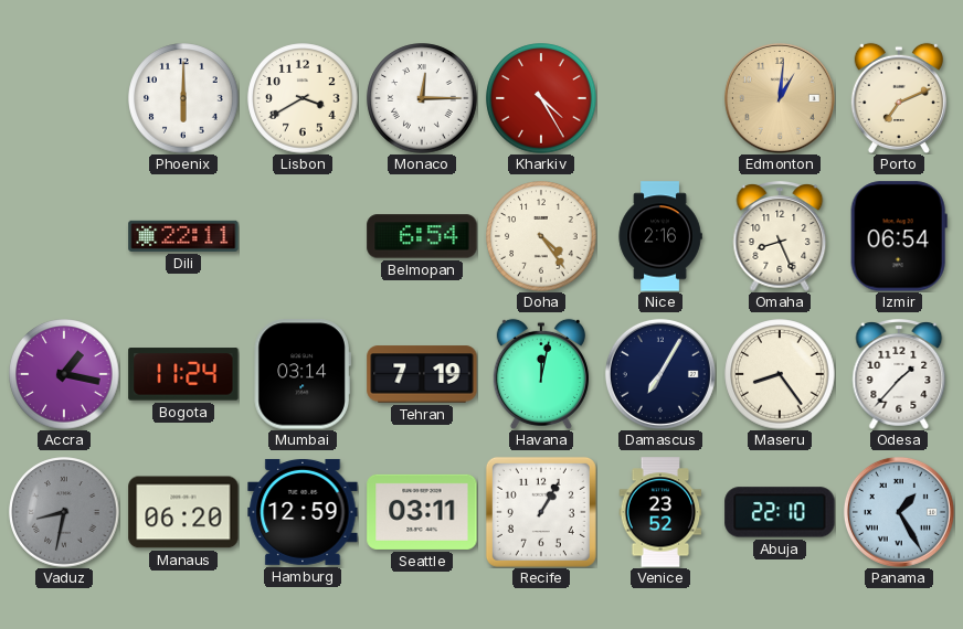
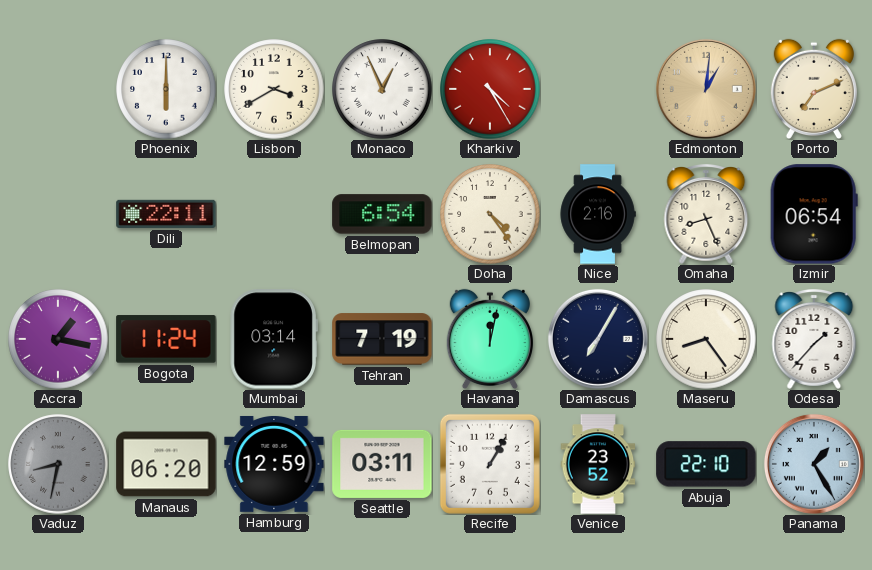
Monaco: 12:15 -> 12:56
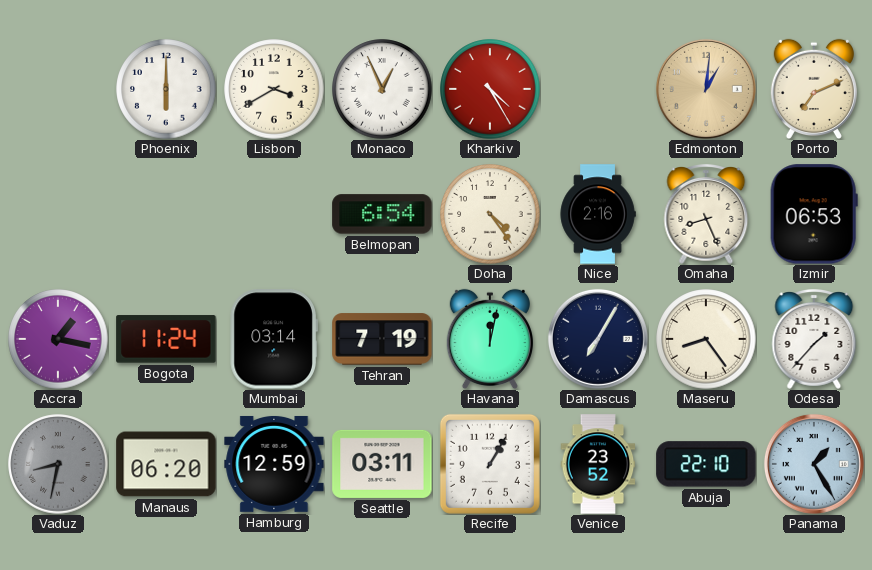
Dili: 22:11 -> none
Izmir: 06:54 -> 06:53
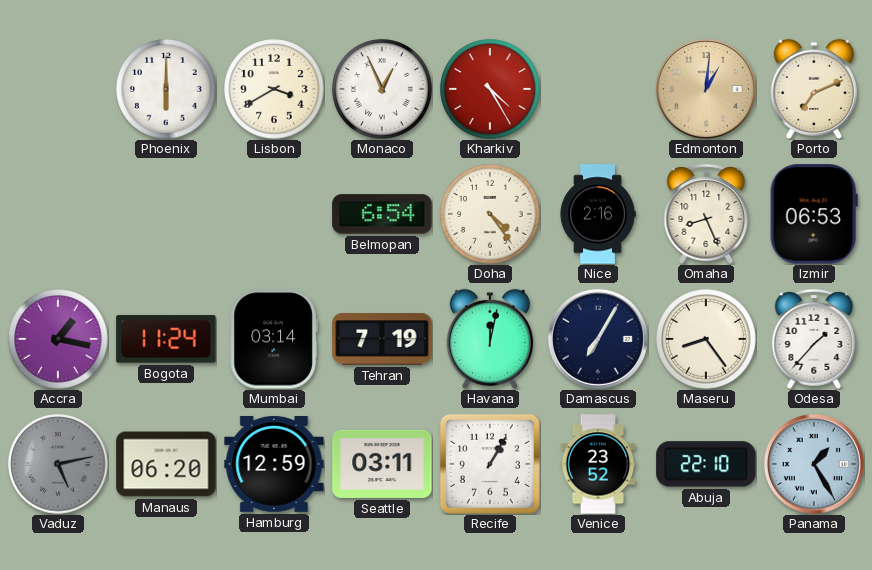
Vaduz: 8:32 -> 5:13
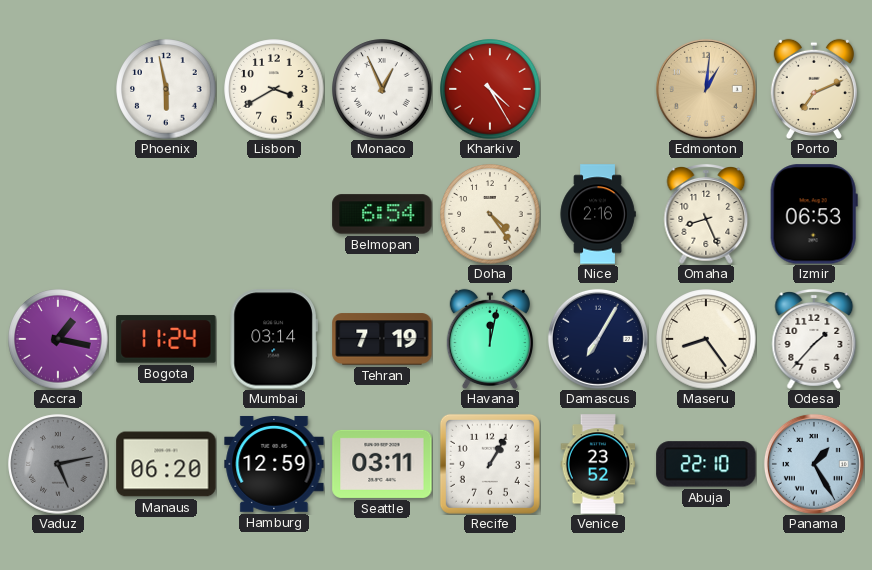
Phoenix: 6:00 -> 5:58
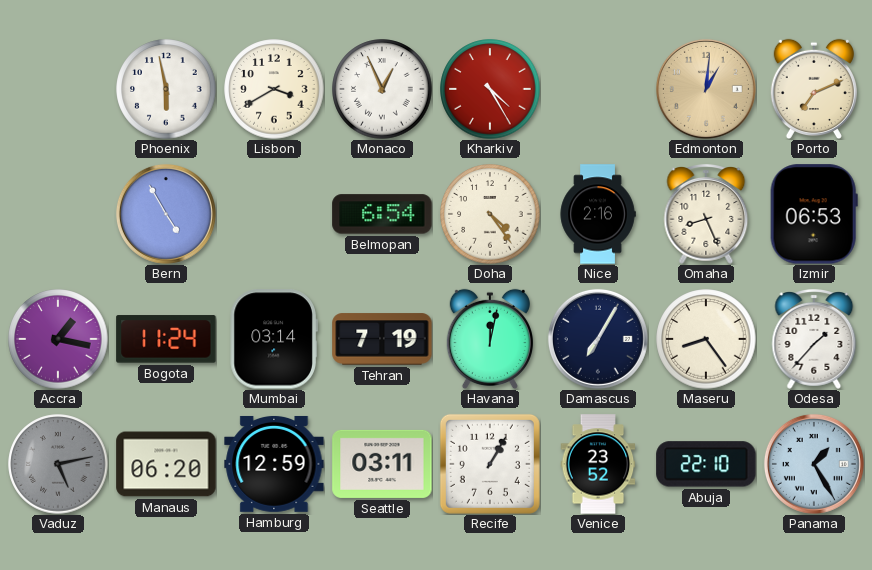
Bern: none -> 4:55
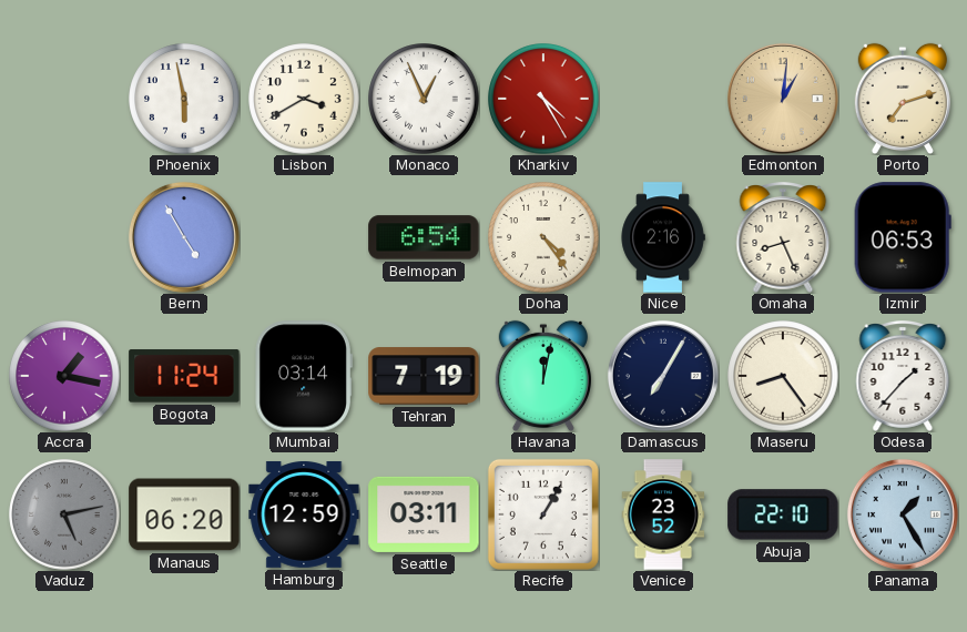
Porto: 7:11 -> 7:12
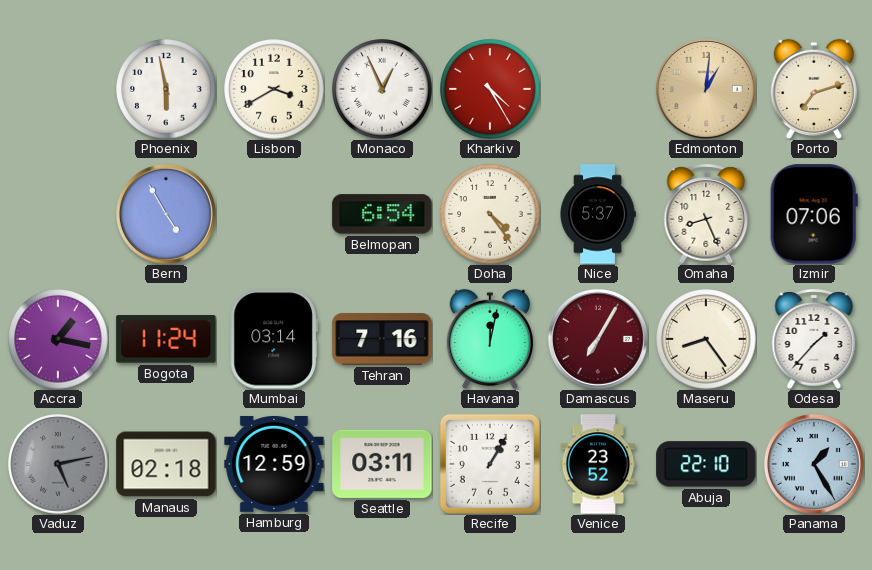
Nice: 2:16 -> 5:37
Izmir: 06:53 -> 07:06
Tehran: 7:19 -> 7:16
Damascus dial: navy -> burgundy
Manaus: 06:20 -> 02:18
